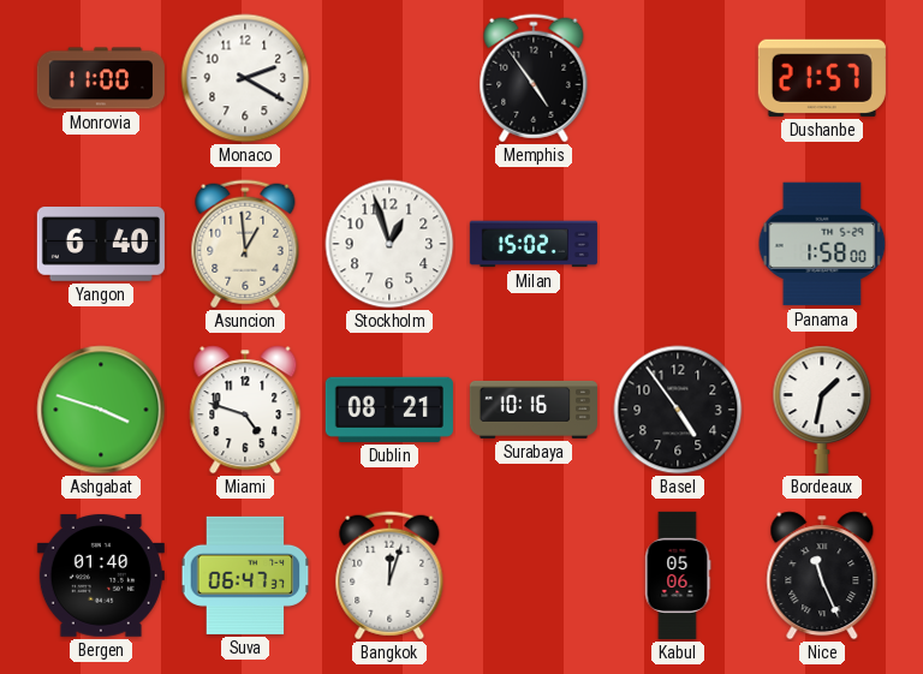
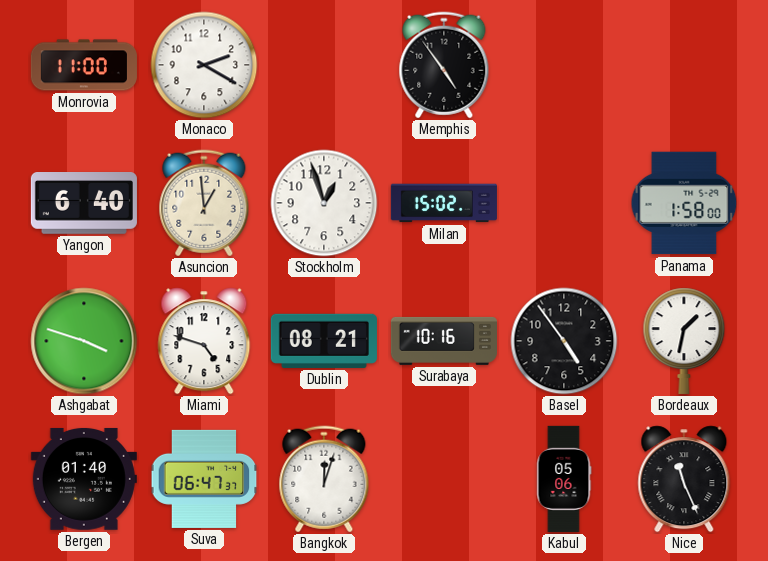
Dushanbe: 21:57 -> none
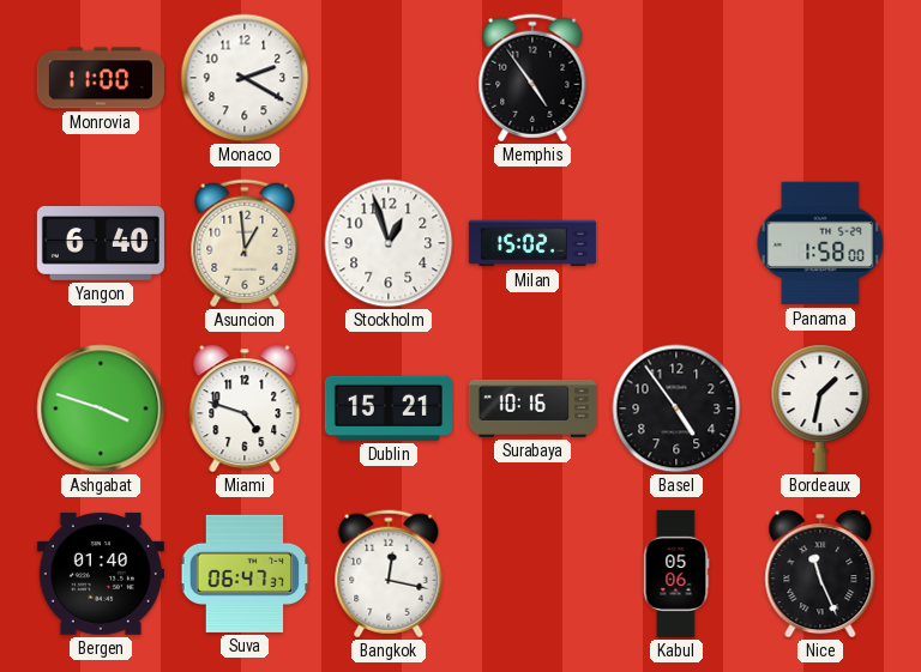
Dublin: 08:21 -> 15:21
Bangkok: 12:03 -> 12:17
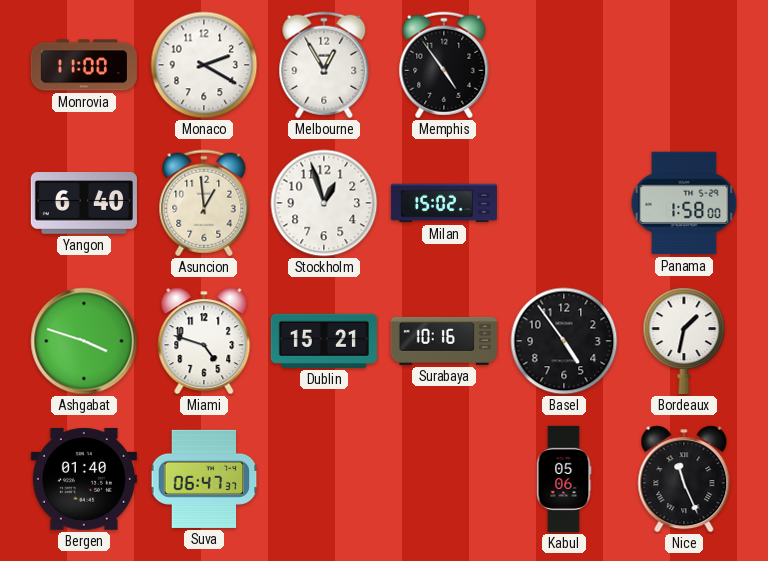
Melbourne: none -> 12:55
Bangkok: 12:17 -> none
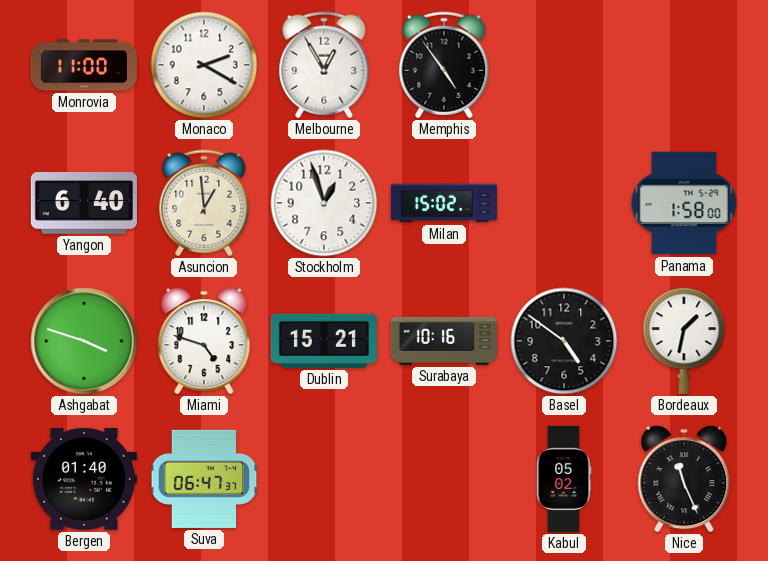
Basel: 4:54 -> 4:51
Kabul: 05:06 -> 05:02
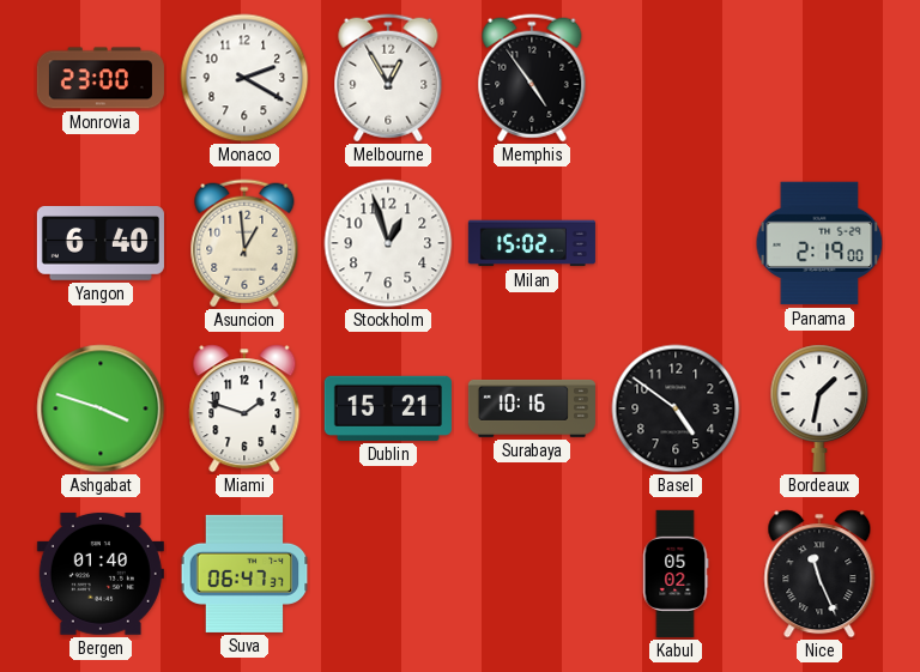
Monrovia: 11:00 -> 23:00
Panama: 1:58 -> 2:19
Miami: 4:48 -> 1:48
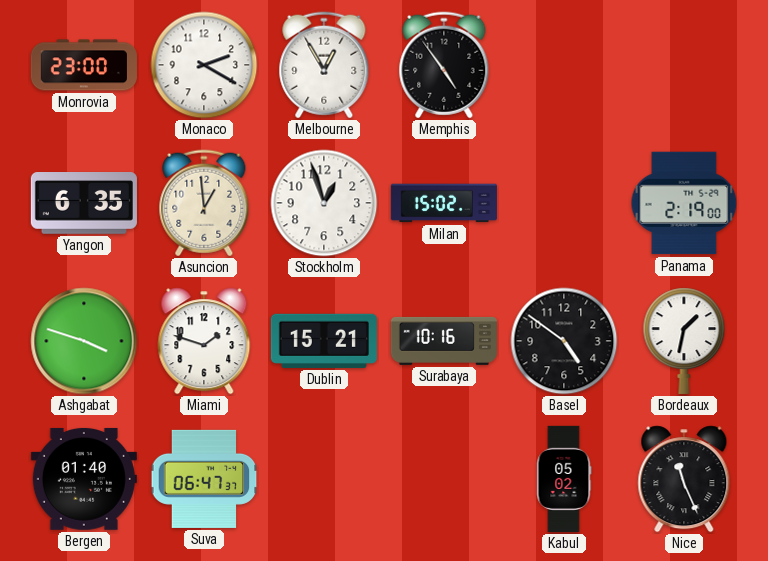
Yangon: 6:40 -> 6:35
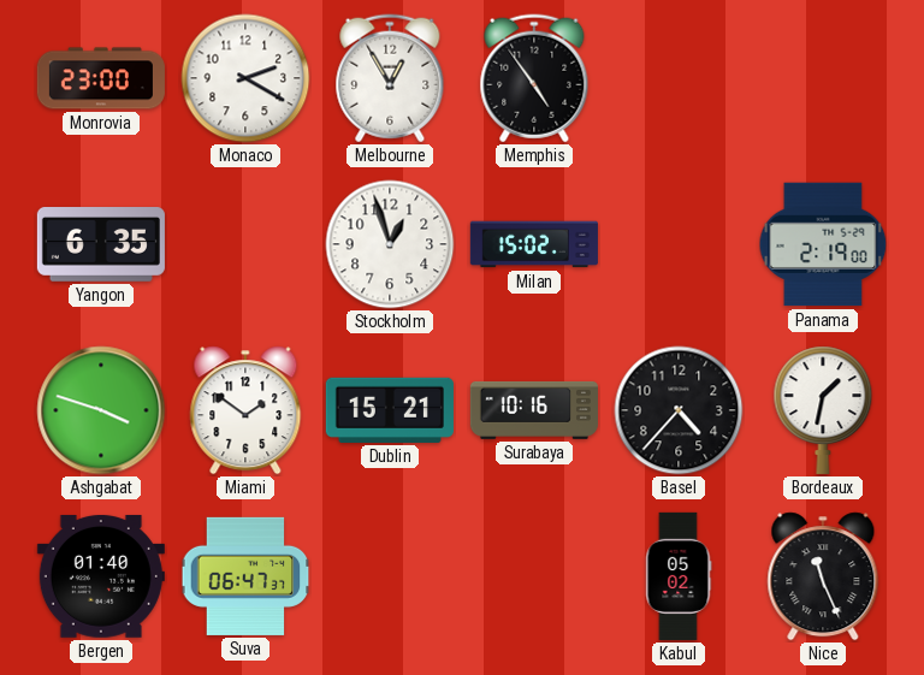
Asuncion: 12:59 -> none
Miami: 1:48 -> 1:51
Basel: 4:51 -> 4:37
